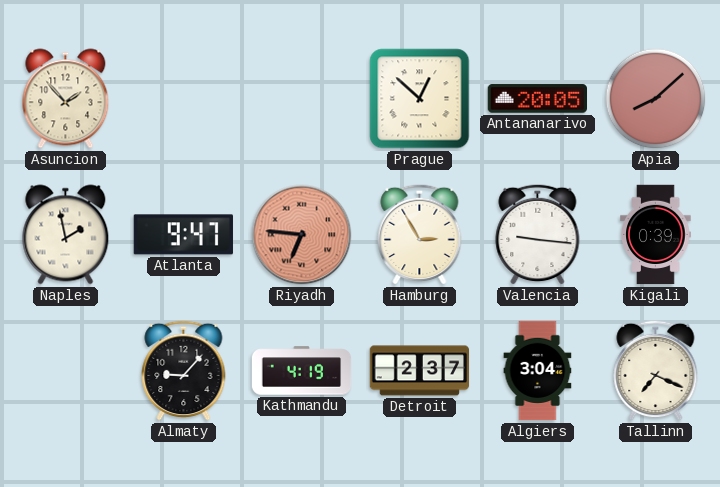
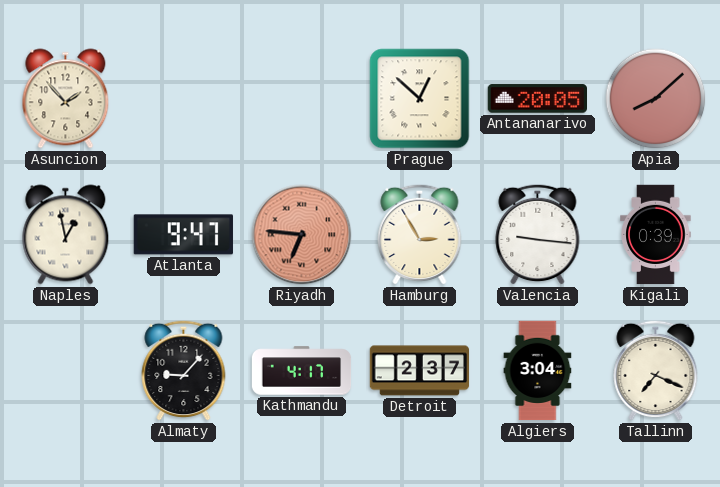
Naples: 1:58 -> 12:58
Kathmandu: 4:19 -> 4:17
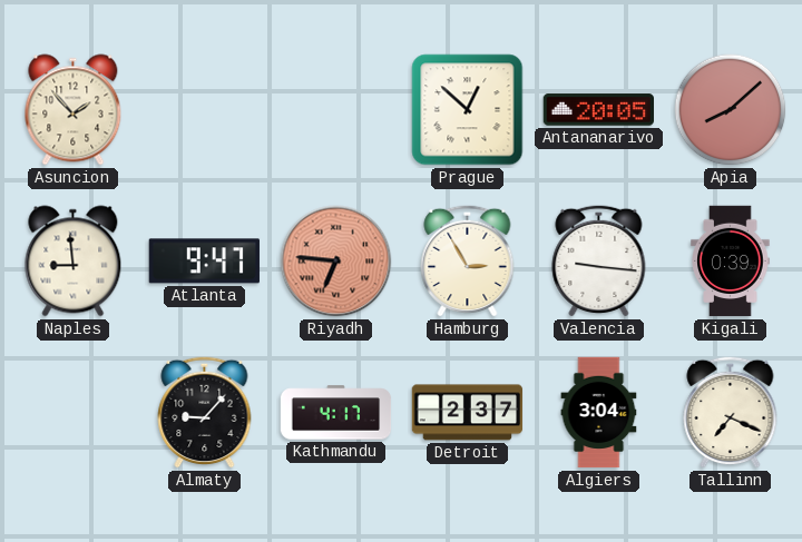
Naples: 12:58 -> 8:59
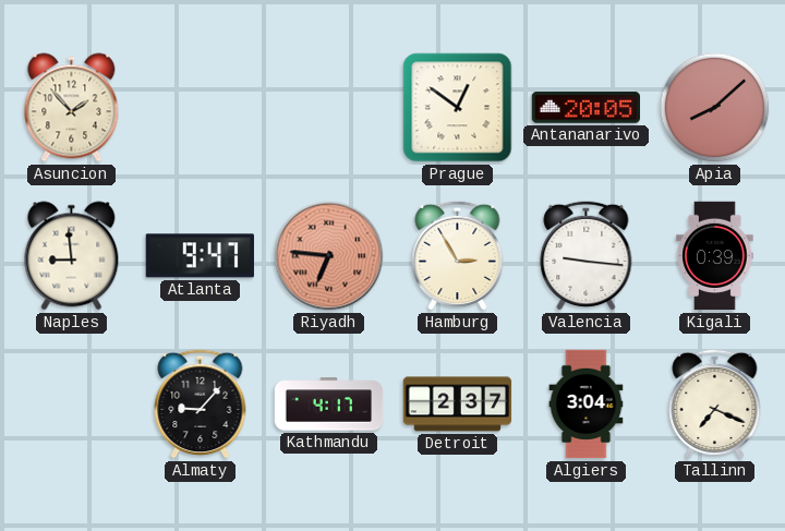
Prague: 12:52 -> 12:51
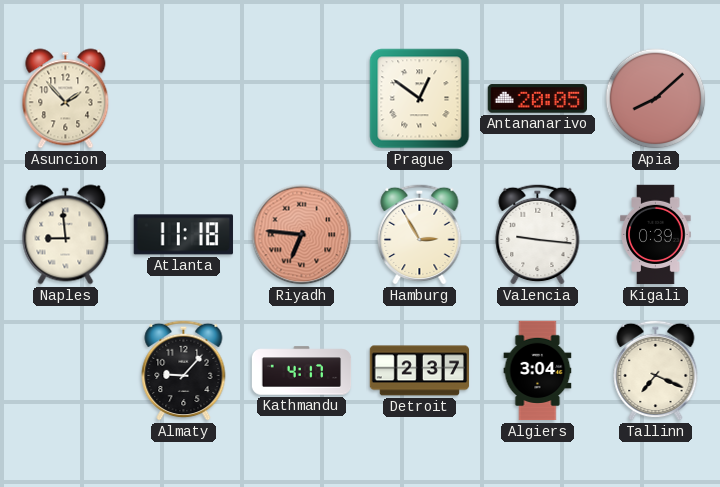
Atlanta: 9:47 -> 11:18
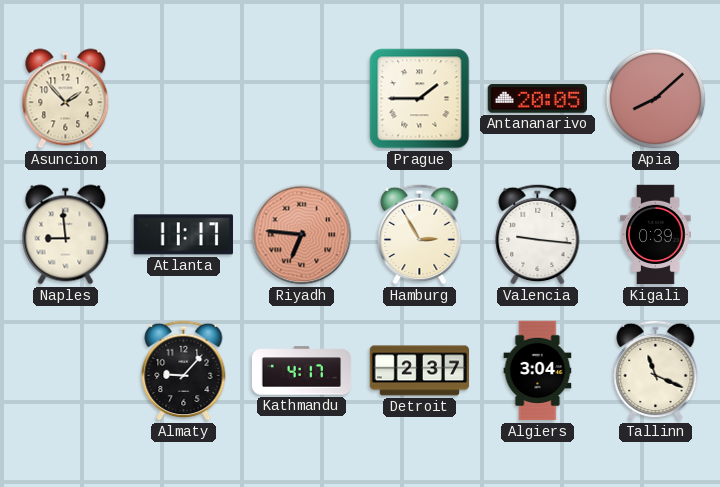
Prague: 12:51 -> 1:45
Atlanta: 11:18 -> 11:17
Tallinn: 7:19 -> 11:19
